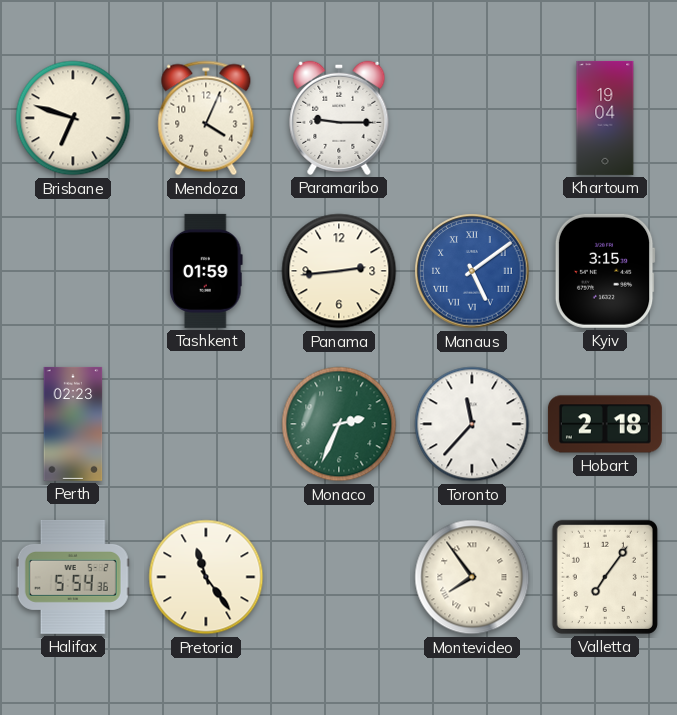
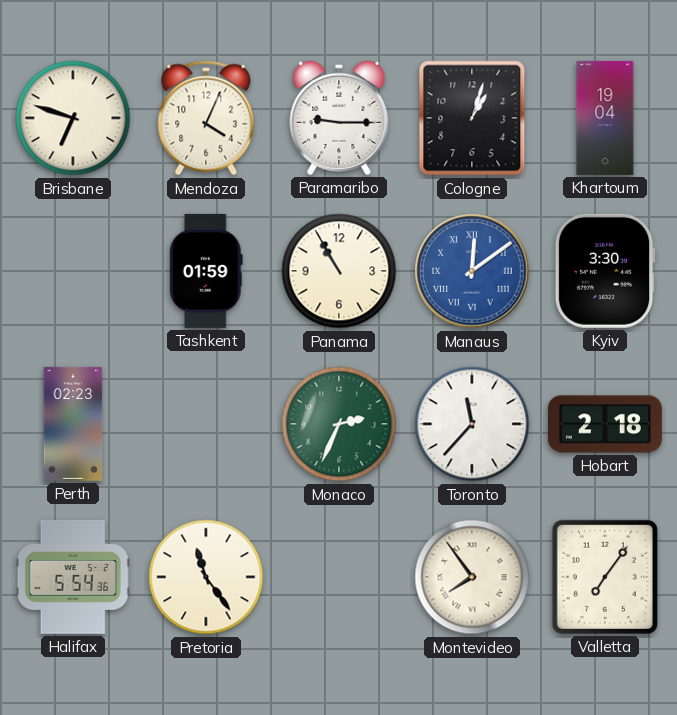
Cologne: none -> 1:03
Panama: 2:44 -> 10:55
Manaus: 5:09 -> 12:09
Kyiv: 3:15 -> 3:30
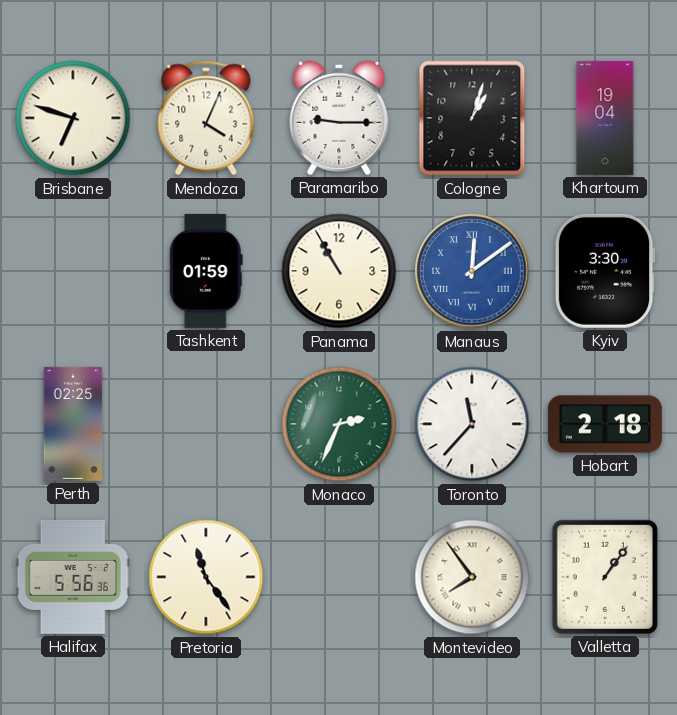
Perth: 02:23 -> 02:25
Halifax: 5:54 -> 5:56
Valletta: 7:06 -> 1:06
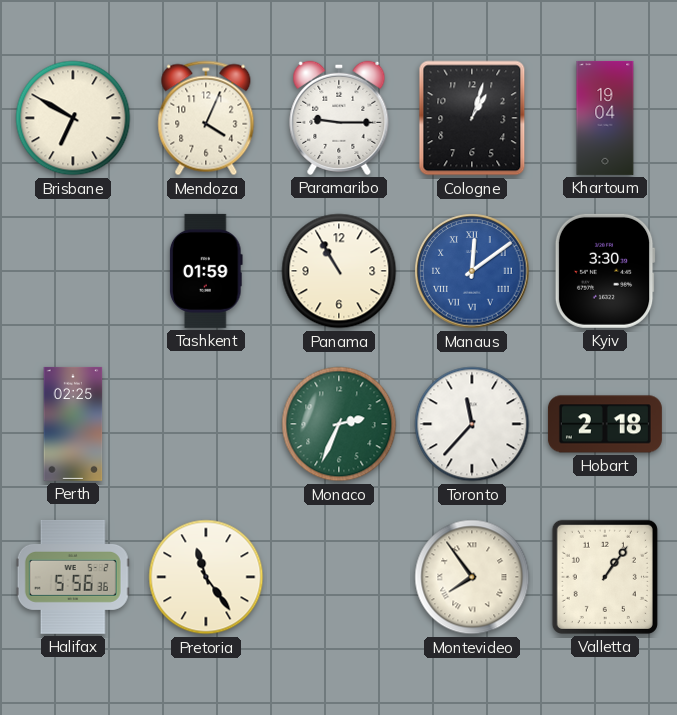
Brisbane: 6:48 -> 6:50
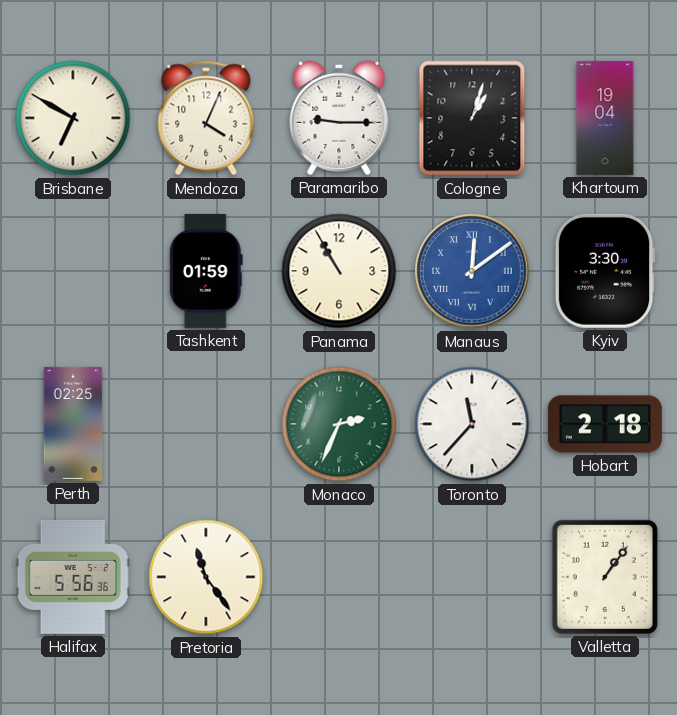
Montevideo: 7:54 -> none
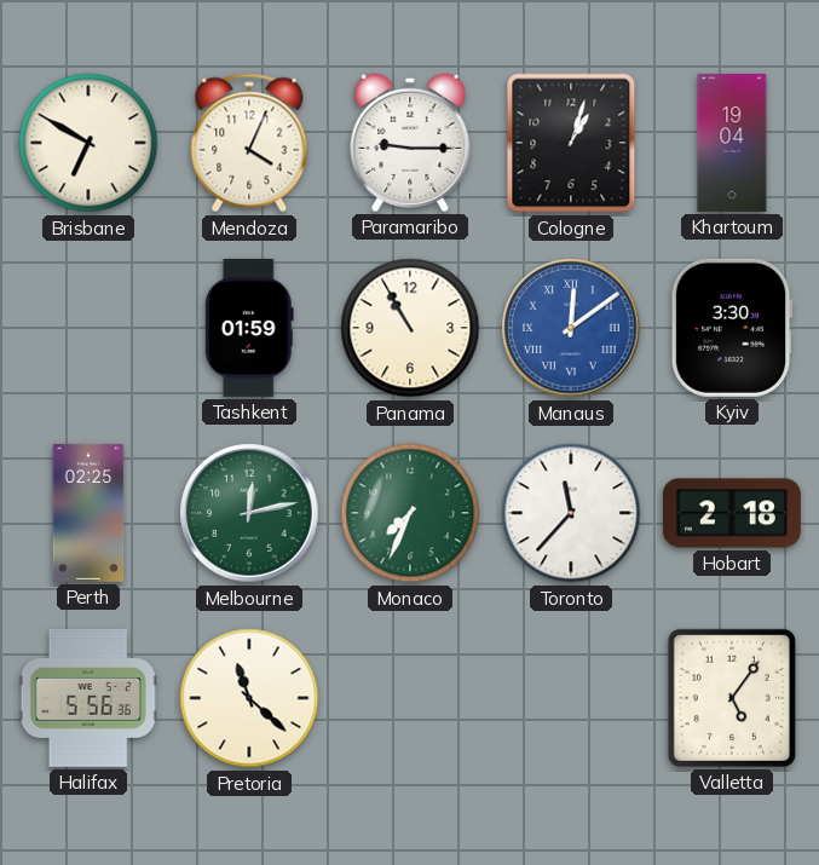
Melbourne: none -> 12:13
Monaco: 2:34 -> 7:34
Pretoria: 11:24 -> 11:22
Valletta: 1:06 -> 5:06
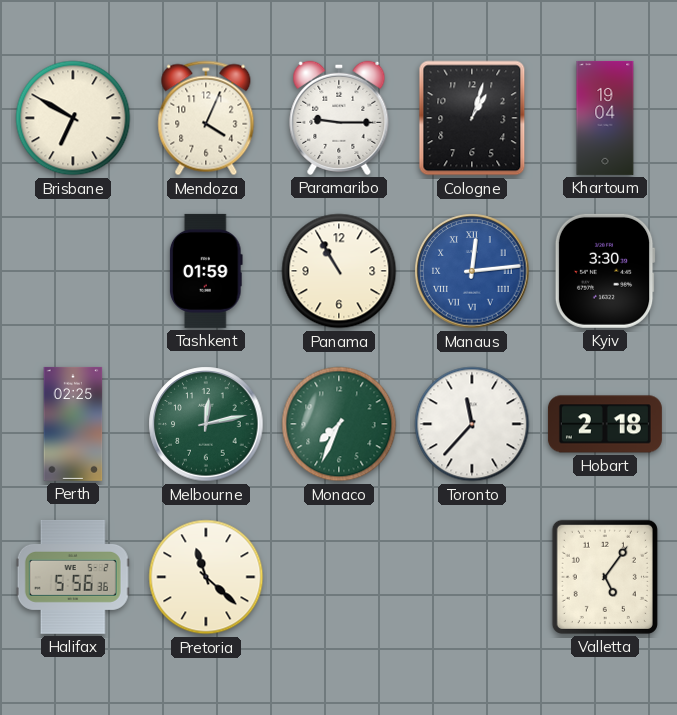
Manaus: 12:09 -> 12:14
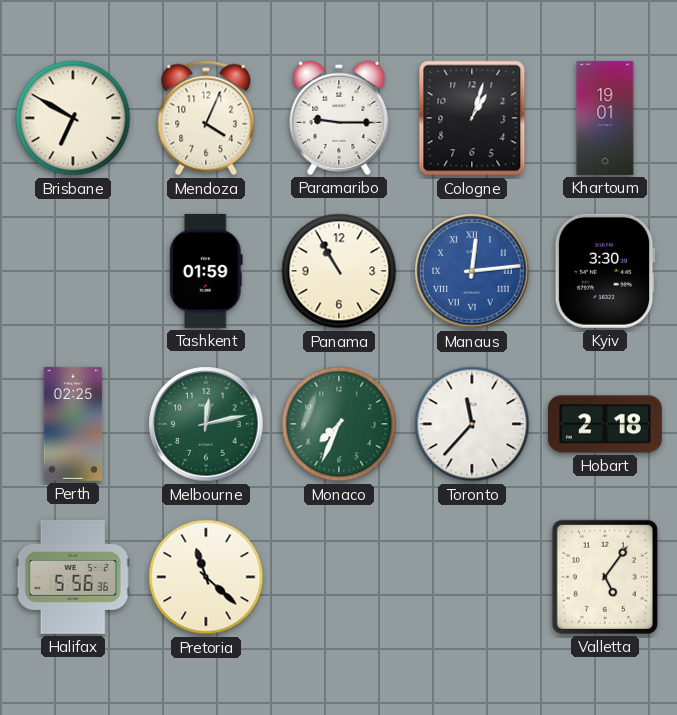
Khartoum: 19:04 -> 19:01
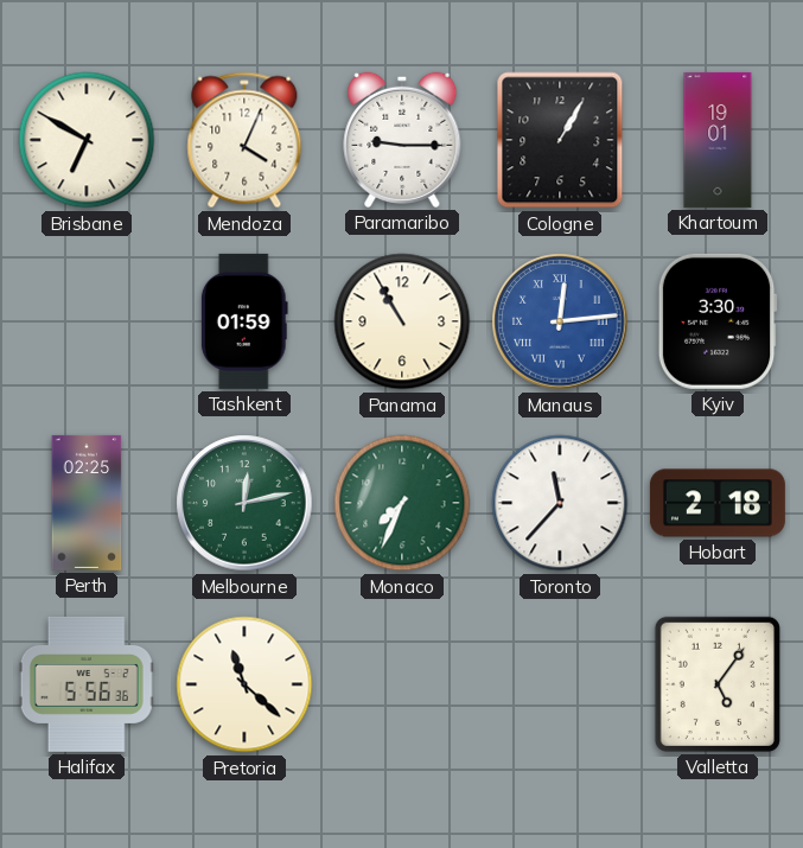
Cologne: 1:03 -> 1:05
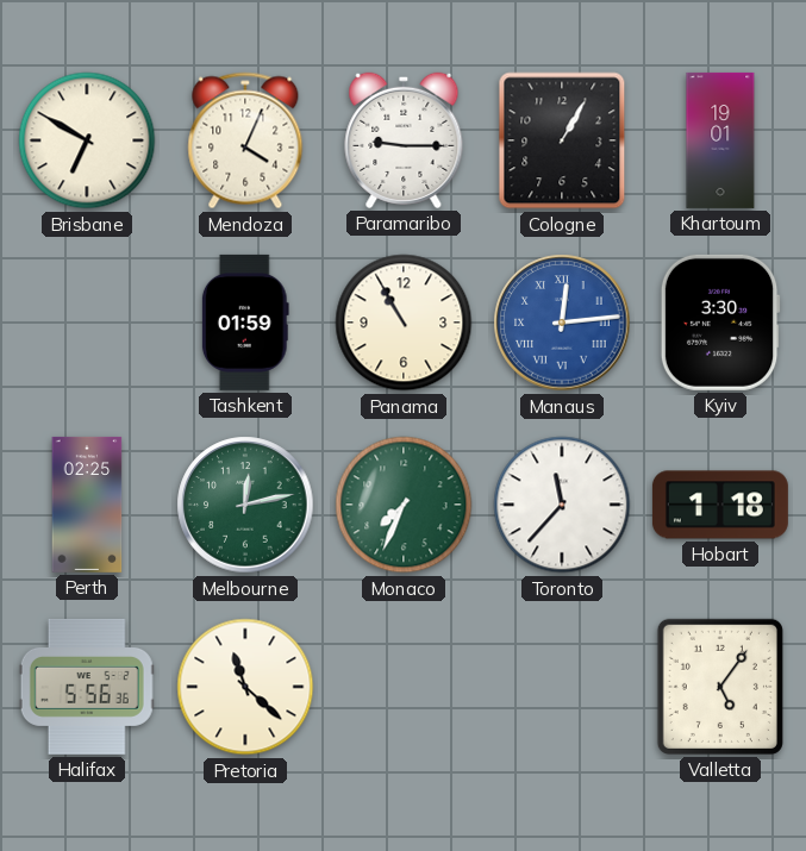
Hobart: 2:18 -> 1:18
